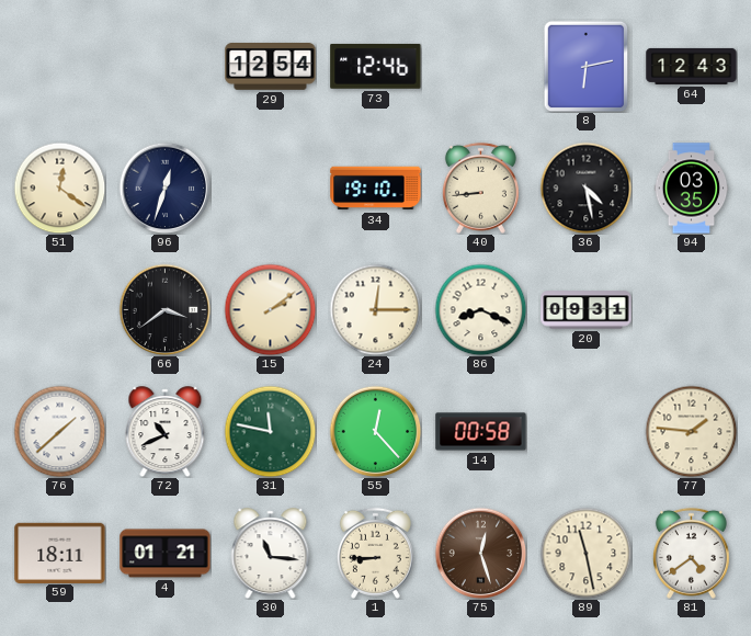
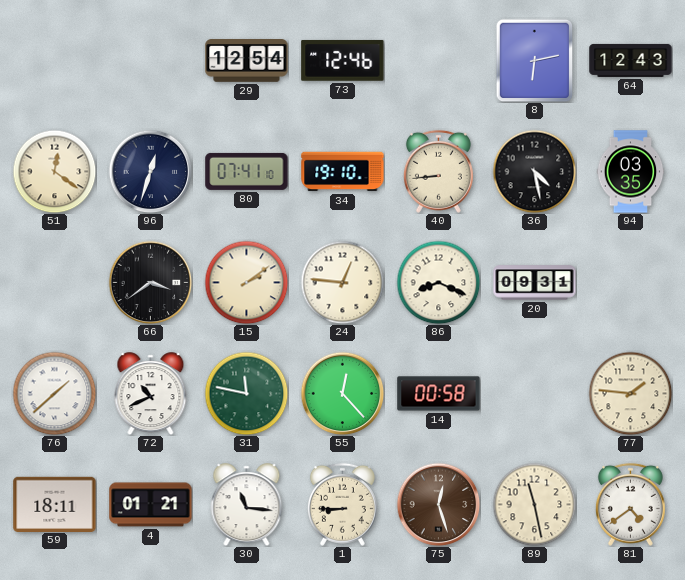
80: none -> 07:41
24: 12:15 -> 12:46
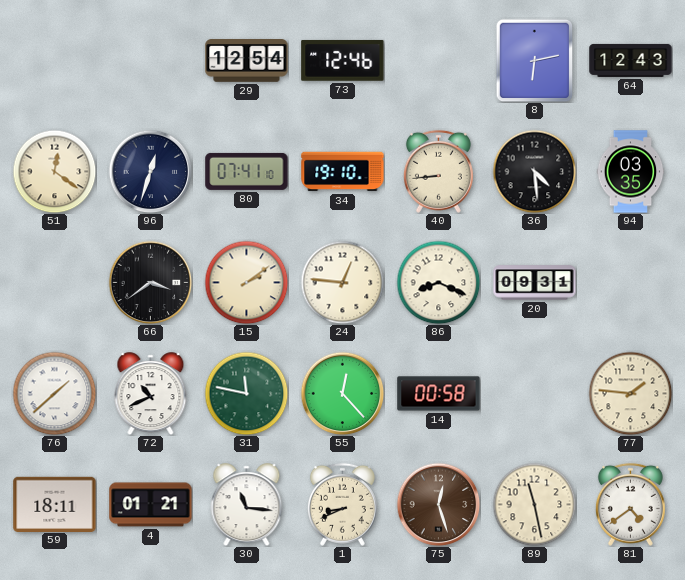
36: 4:28 -> 4:29
1: 8:45 -> 8:41
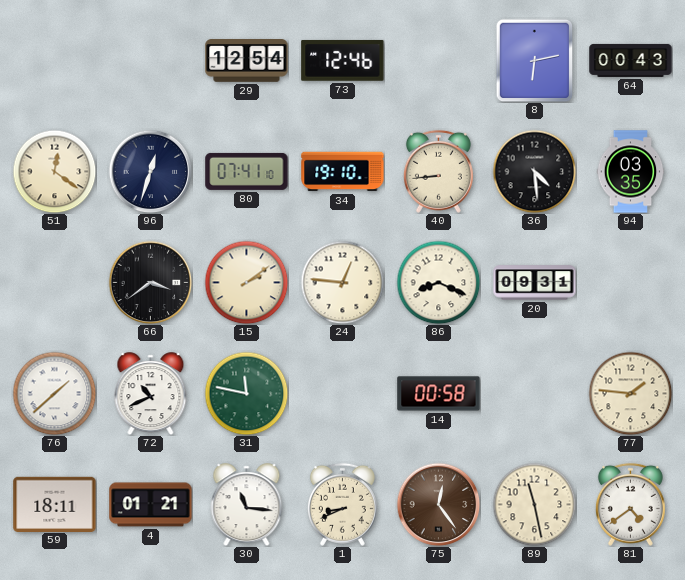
64: 12:43 -> 00:43
55: 12:23 -> none
75: 12:27 -> 12:24
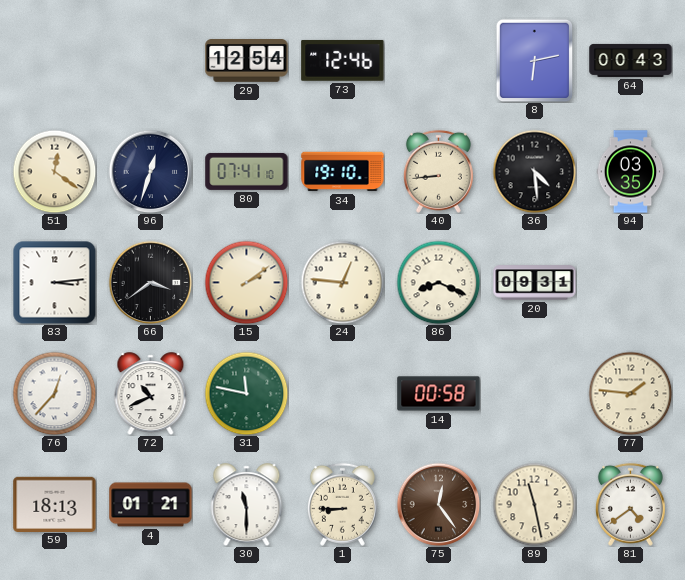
83: none -> 3:14
76: 1:38 -> 12:37
59: 18:11 -> 18:13
30: 11:16 -> 11:30
1: 8:41 -> 8:45
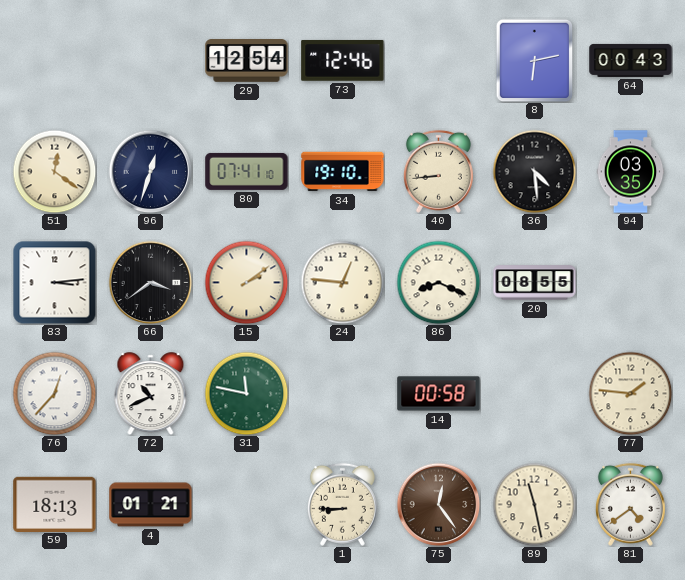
20: 09:31 -> 08:55
30: 11:30 -> none
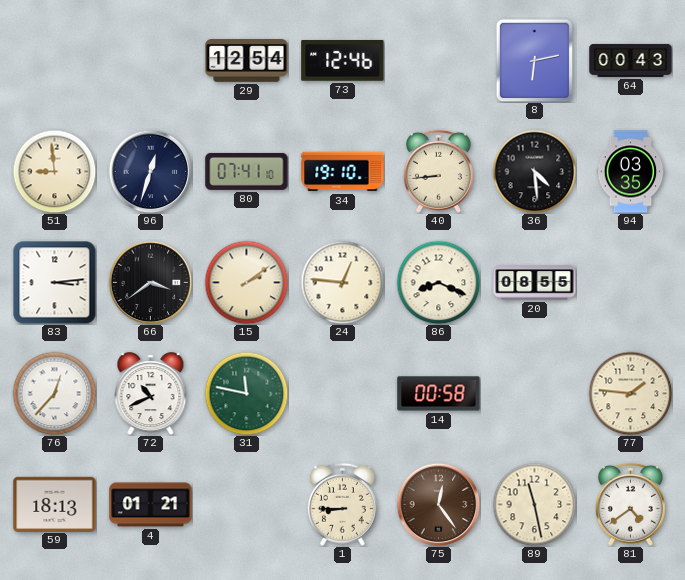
51: 12:21 -> 8:59
